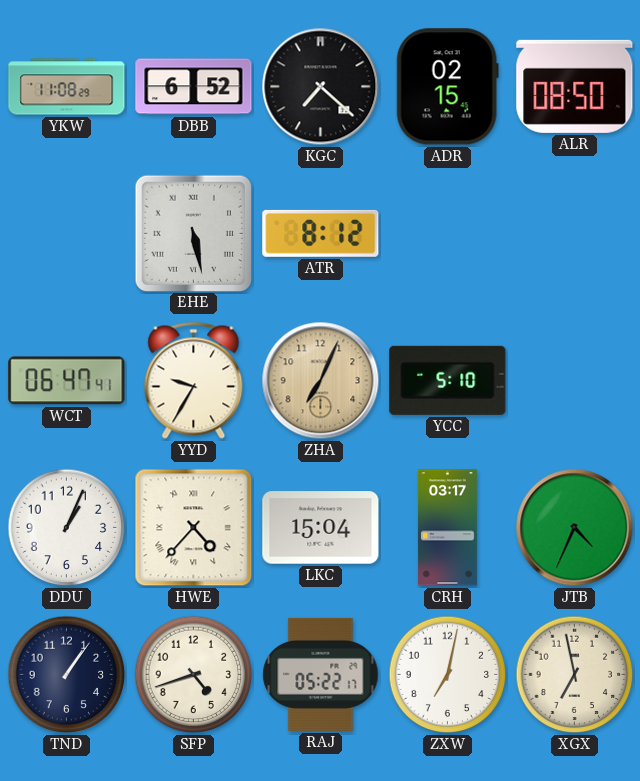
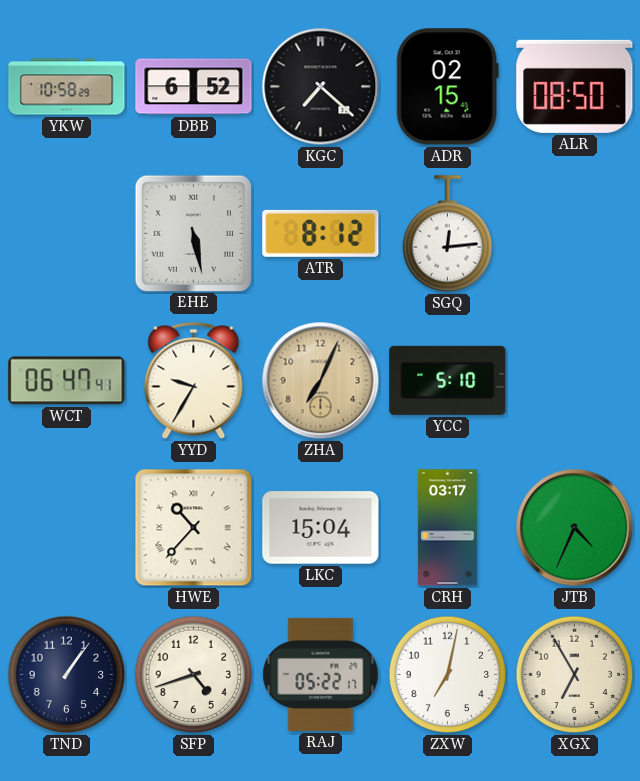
YKW: 11:08 -> 10:58
SGQ: none -> 12:14
DDU: 1:04 -> none
HWE: 4:37 -> 10:37
XGX: 6:58 -> 6:55
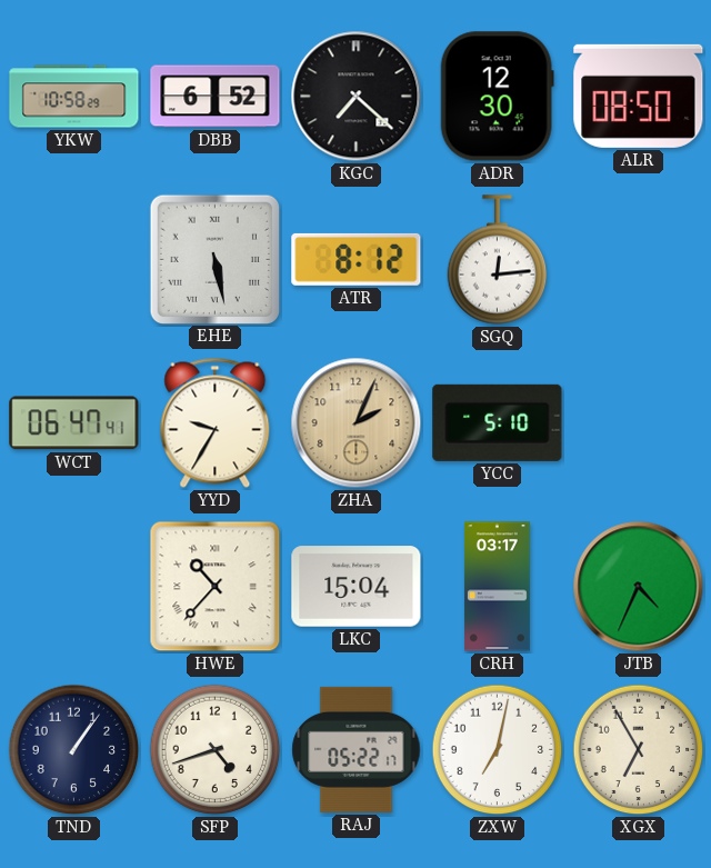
ADR: 02:15 -> 12:30
ZHA: 7:04 -> 2:04
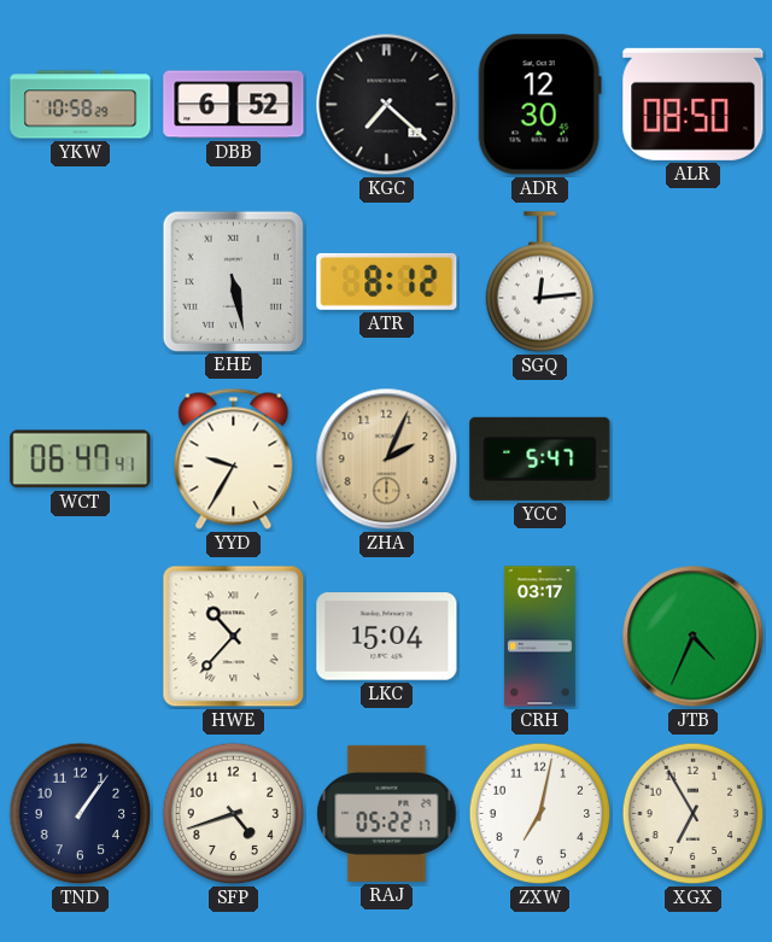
YCC: 5:10 -> 5:47
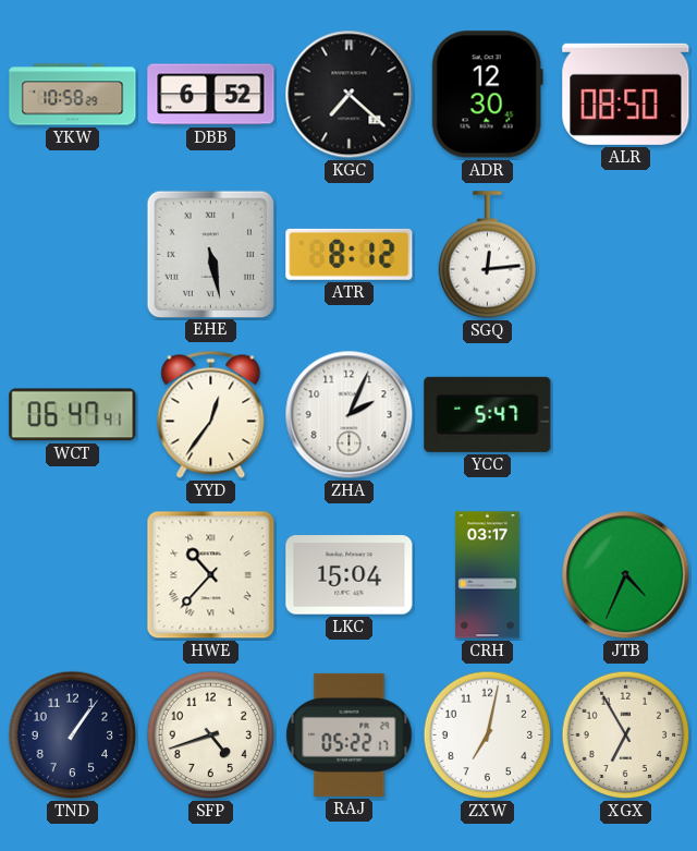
YYD: 9:35 -> 12:36
ZHA dial: champagne -> white
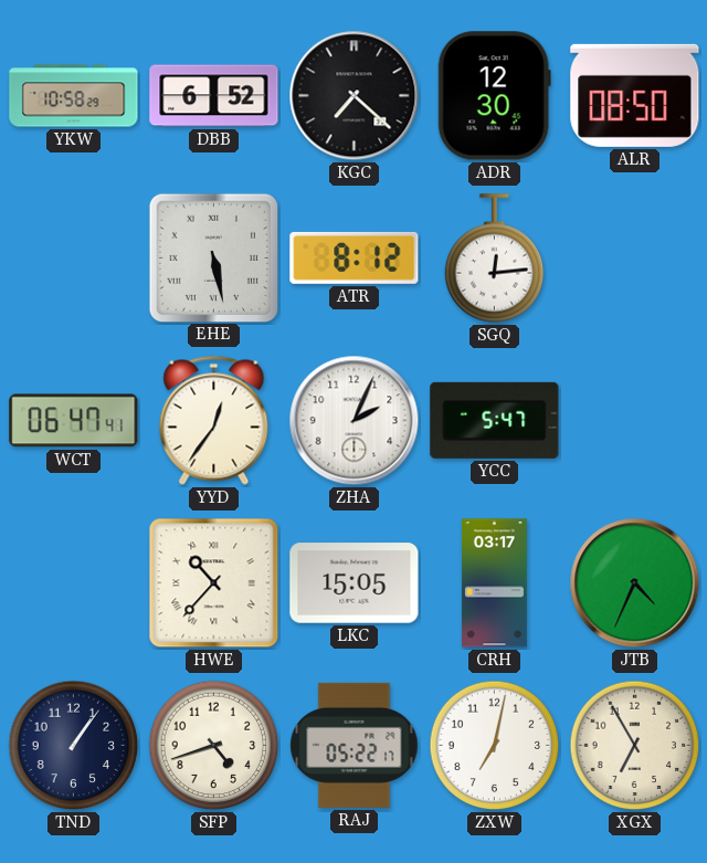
LKC: 15:04 -> 15:05
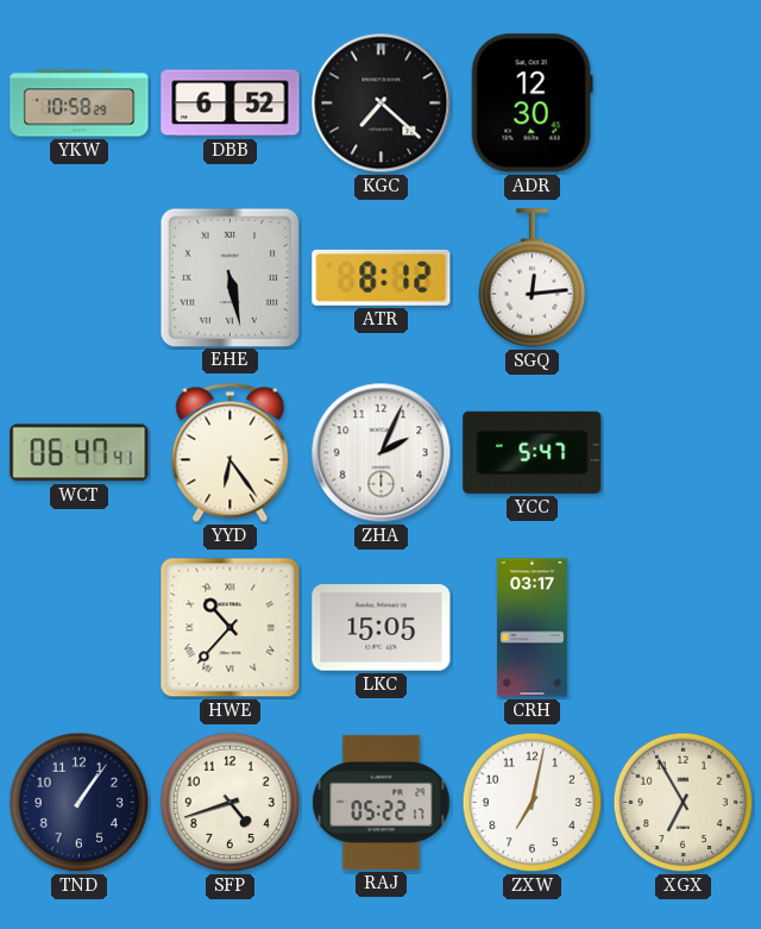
ALR: 08:50 -> none
YYD: 12:36 -> 6:24
JTB: 4:34 -> none
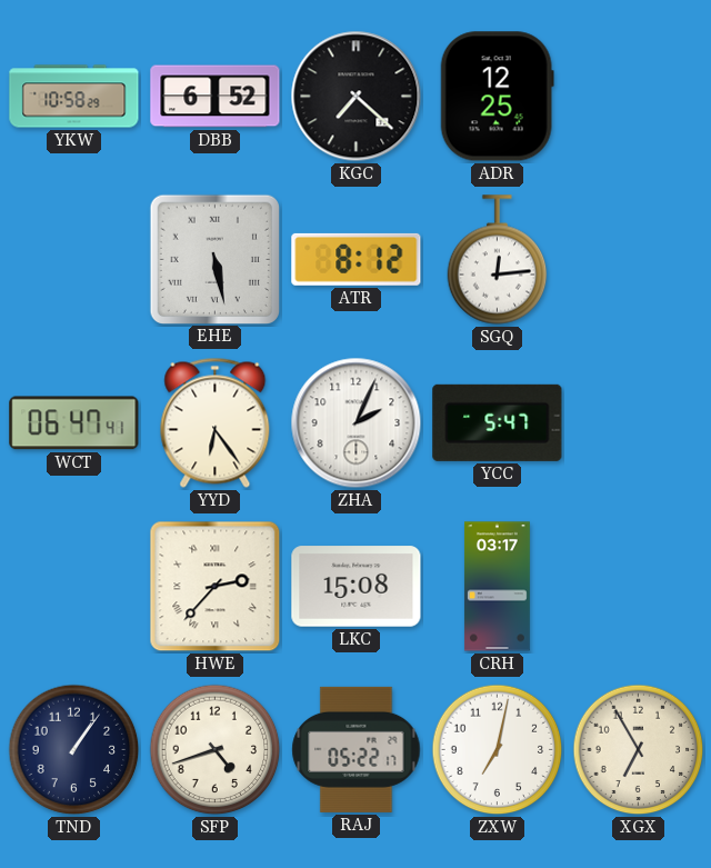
ADR: 12:30 -> 12:25
HWE: 10:37 -> 2:37
LKC: 15:05 -> 15:08
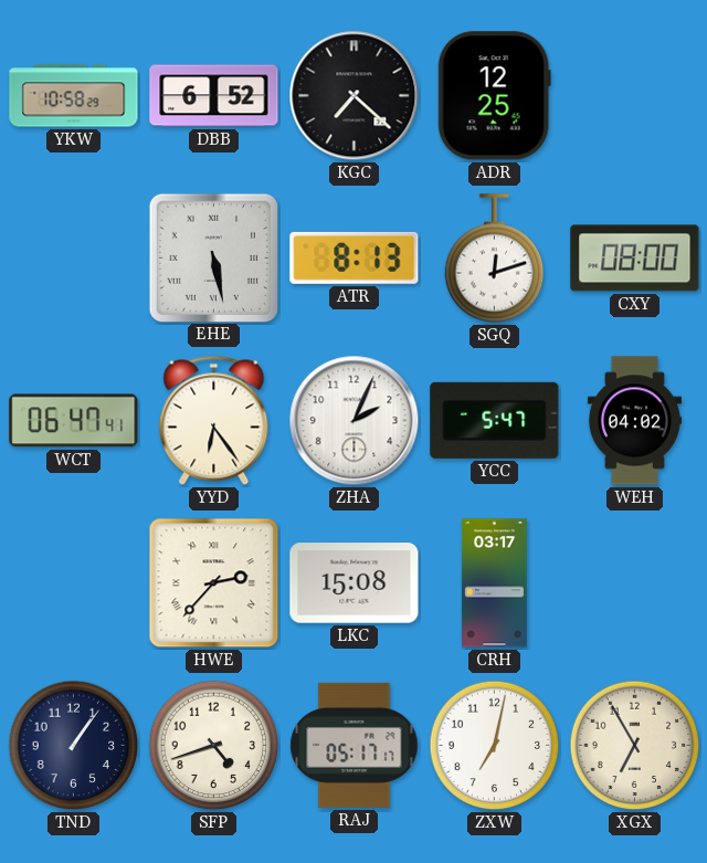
ATR: 8:12 -> 8:13
SGQ: 12:14 -> 12:12
CXY: none -> 08:00
WEH: none -> 04:02
RAJ: 05:22 -> 05:17
